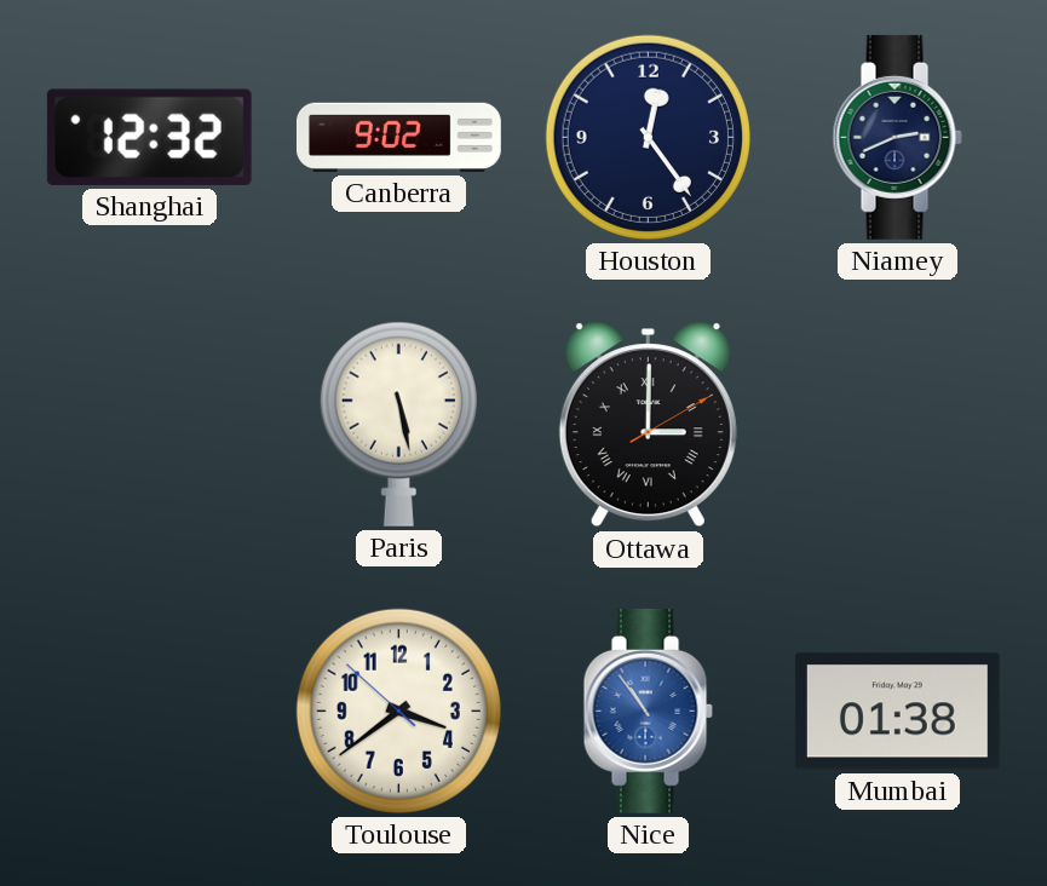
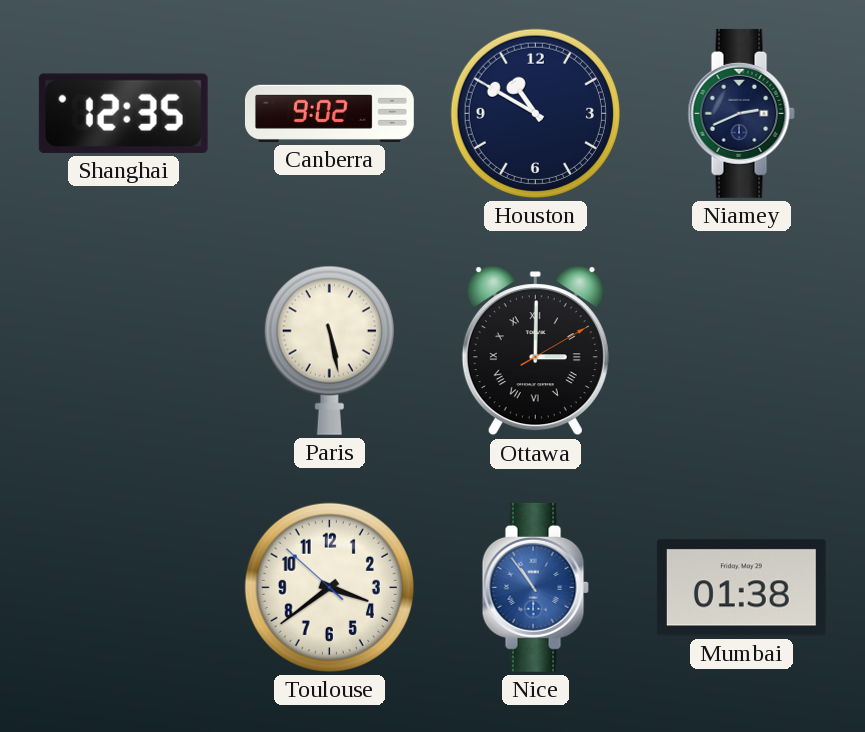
Shanghai: 12:32 -> 12:35
Houston: 12:24 -> 10:50
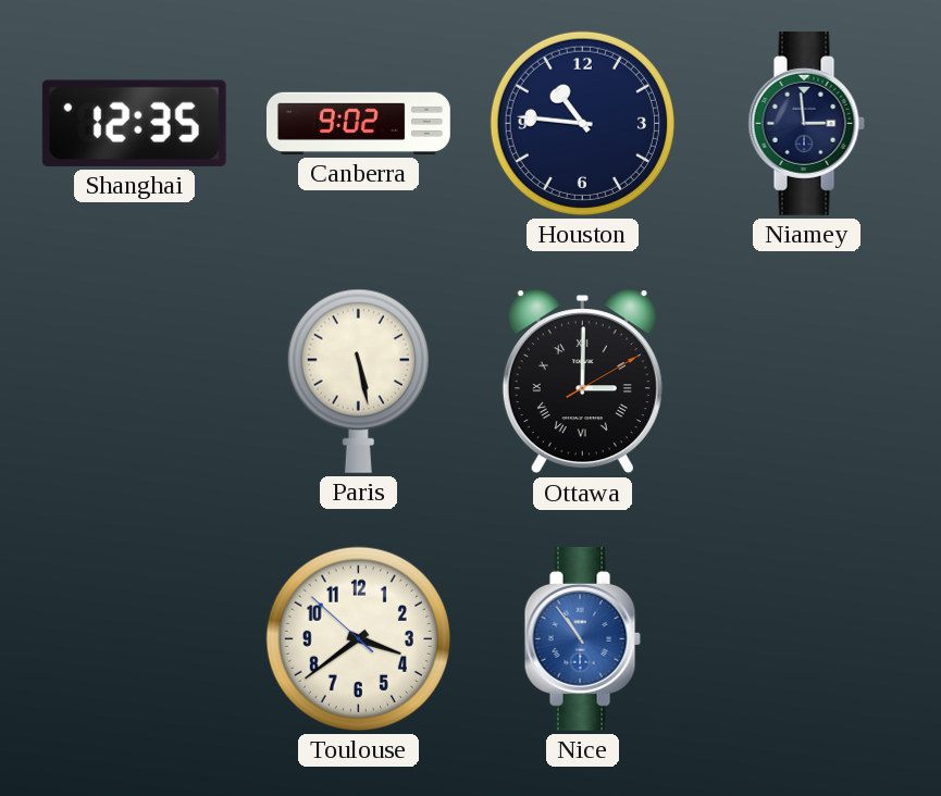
Houston: 10:50 -> 10:46
Niamey: 2:41 -> 2:59
Mumbai: 01:38 -> none
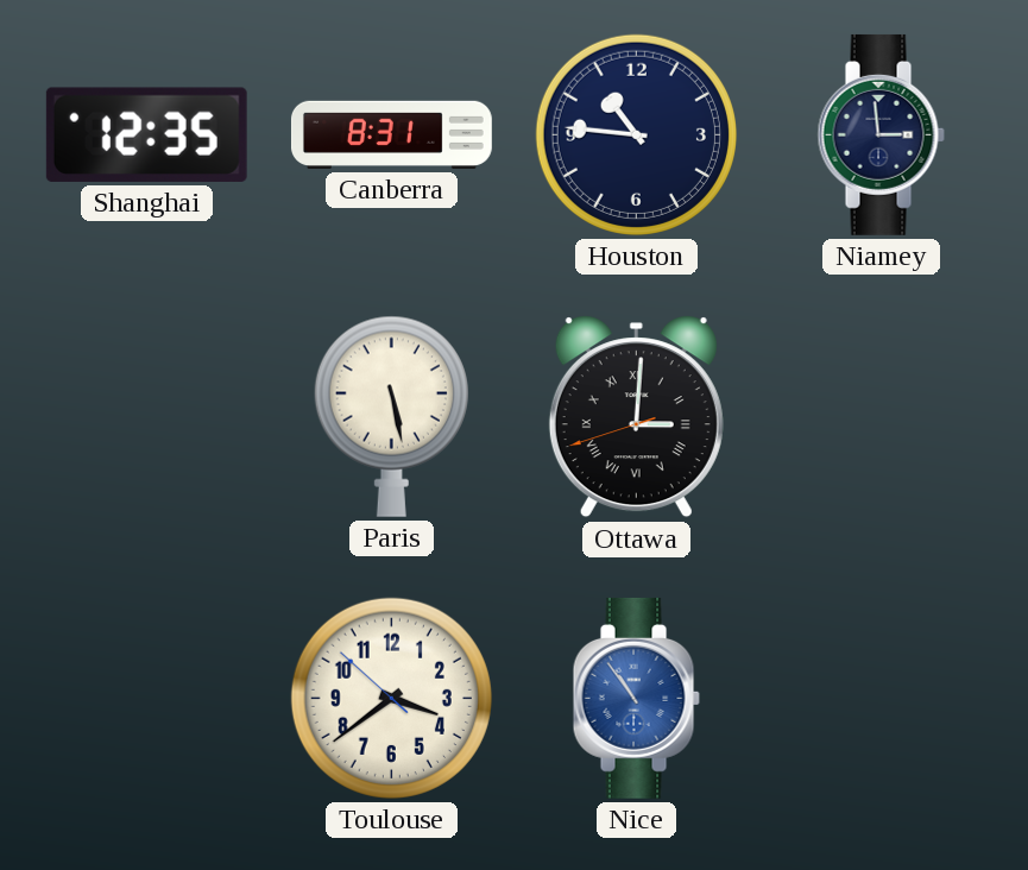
Canberra: 9:02 -> 8:31
Ottawa: 3:00:10 -> 3:00:42
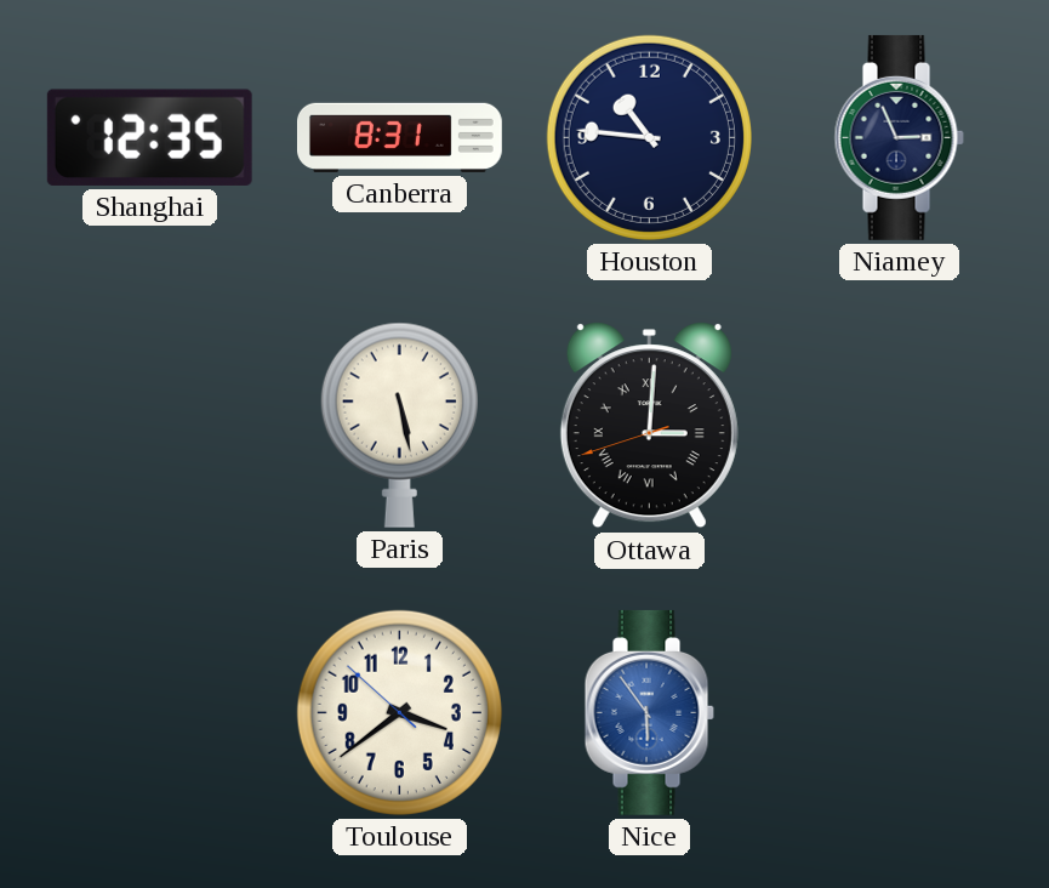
Niamey: 2:59 -> 2:56
Nice: 10:54 -> 5:54
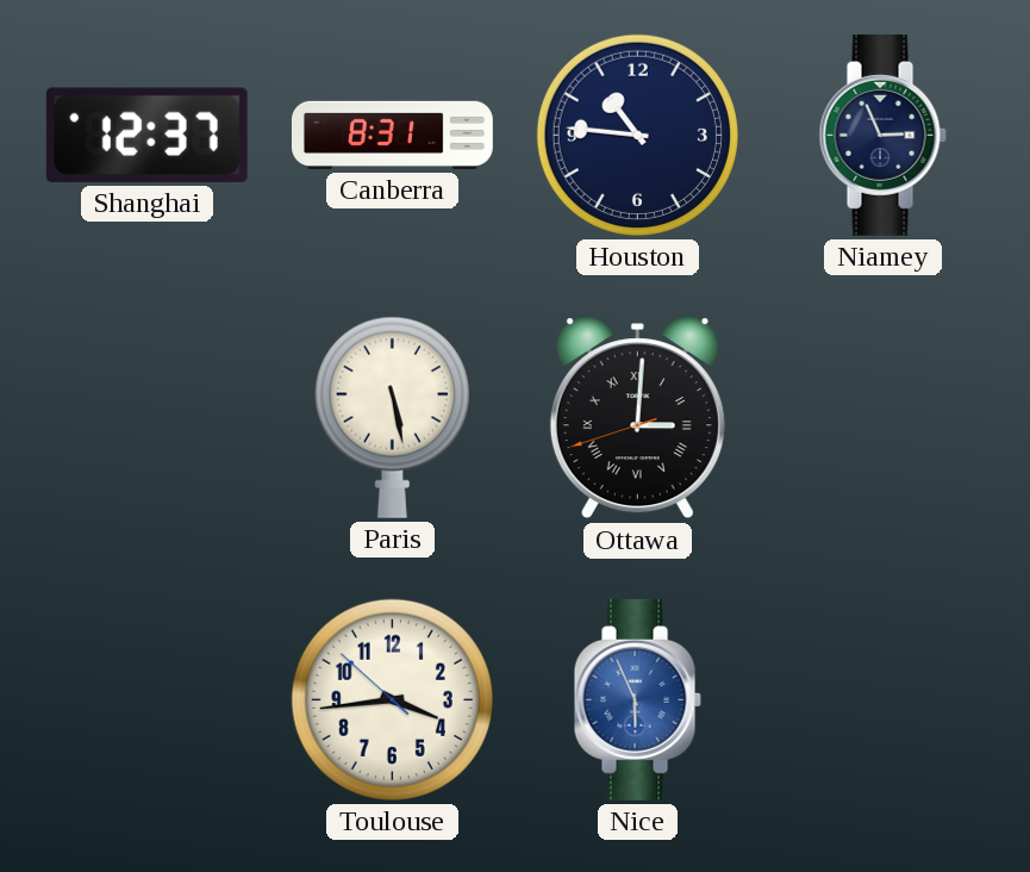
Shanghai: 12:35 -> 12:37
Toulouse: 3:38 -> 3:43
Nice: 5:54 -> 5:56
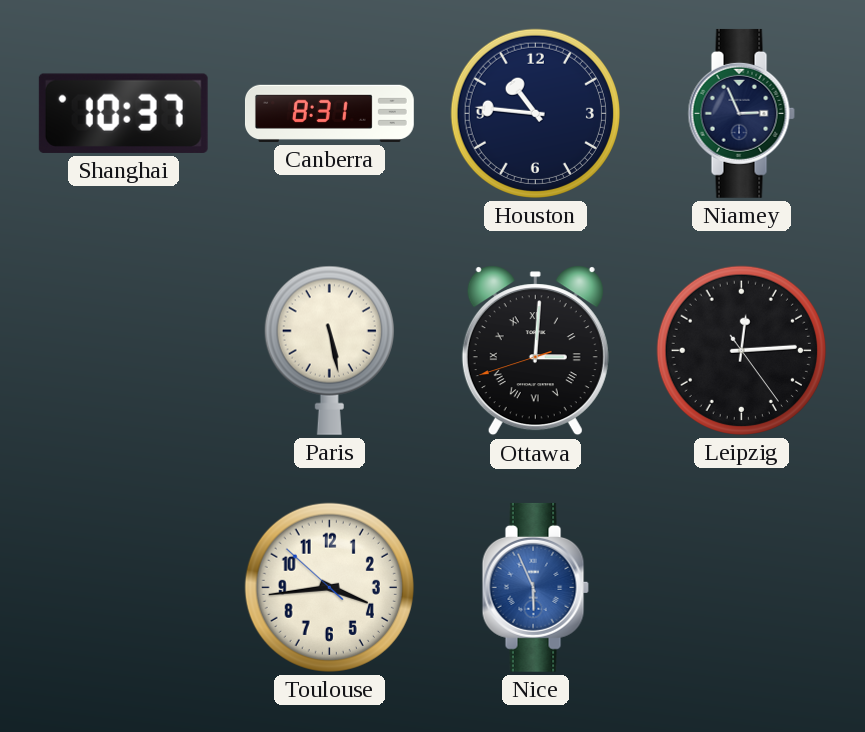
Shanghai: 12:37 -> 10:37
Leipzig: none -> 12:14
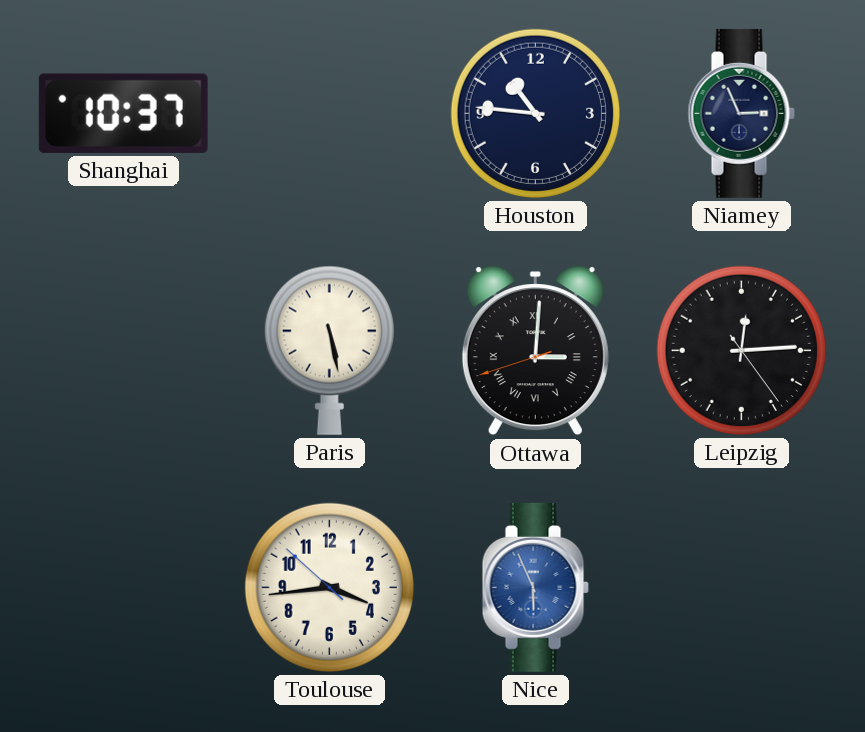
Canberra: 8:31 -> none
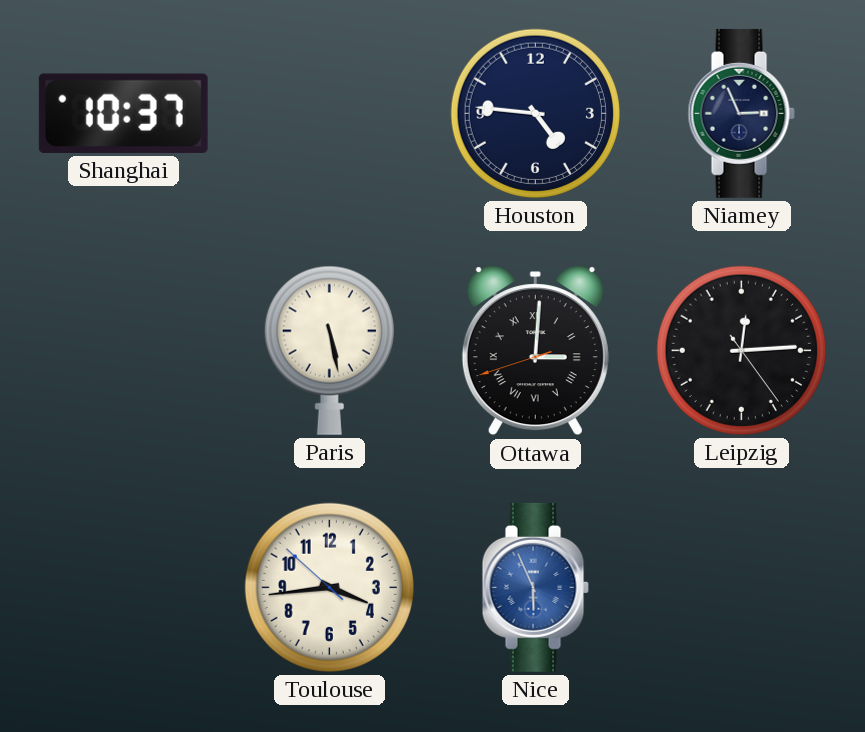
Houston: 10:46 -> 4:46
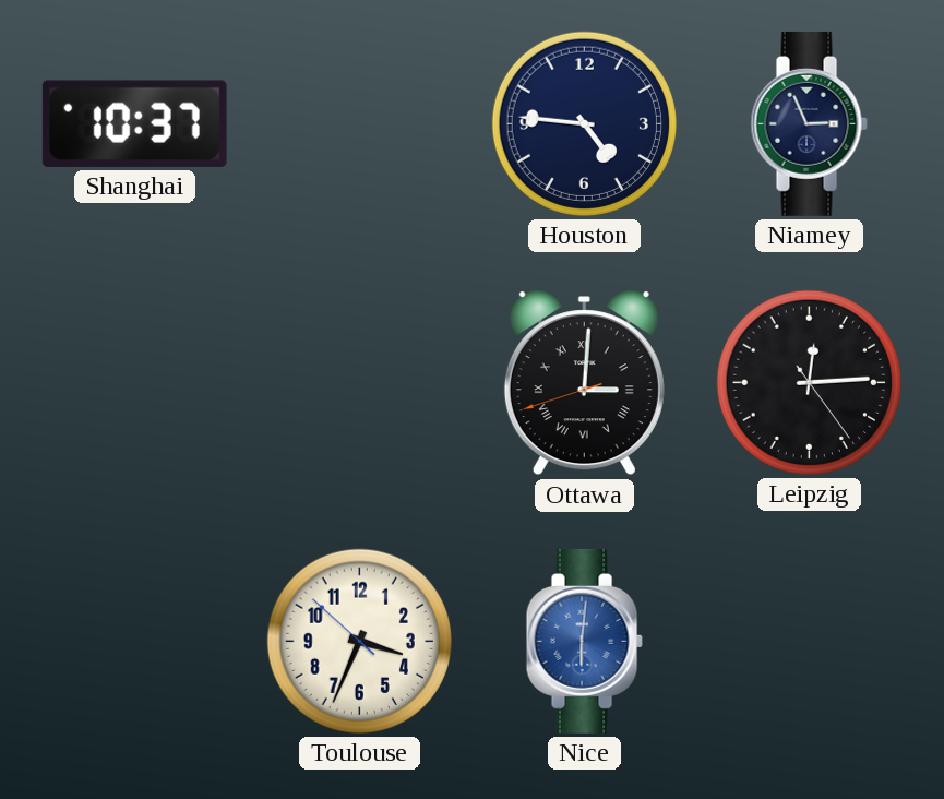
Paris: 5:28 -> none
Toulouse: 3:43 -> 3:33
Nice: 5:56 -> 6:01
